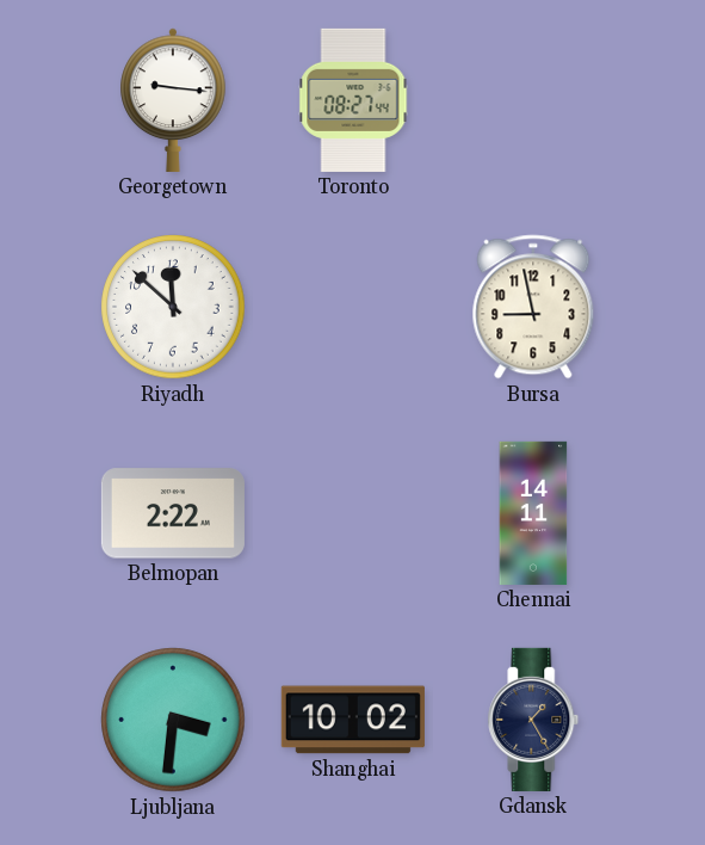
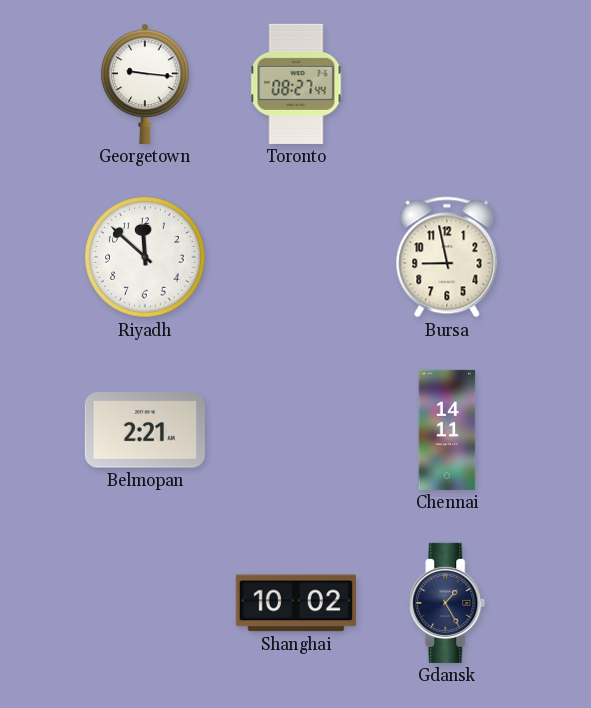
Belmopan: 2:22 -> 2:21
Ljubljana: 3:31 -> none
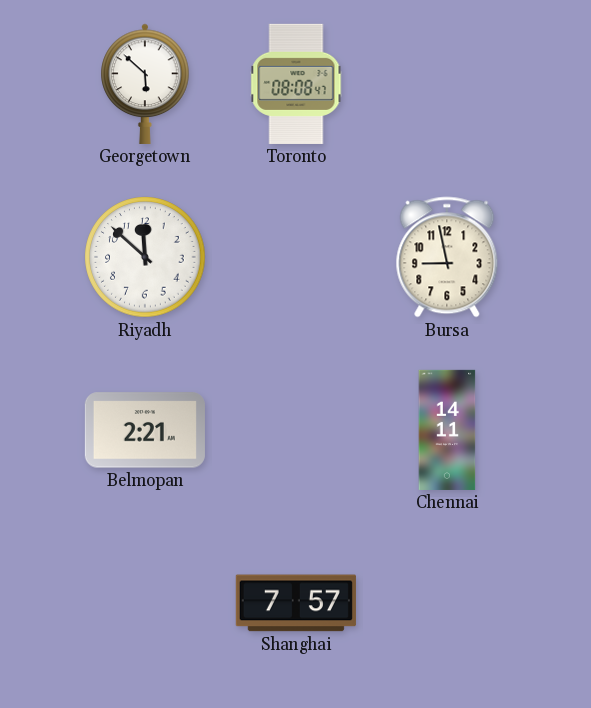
Georgetown: 9:16 -> 5:52
Toronto: 08:27 -> 08:08
Shanghai: 10:02 -> 7:57
Gdansk: 1:25 -> none
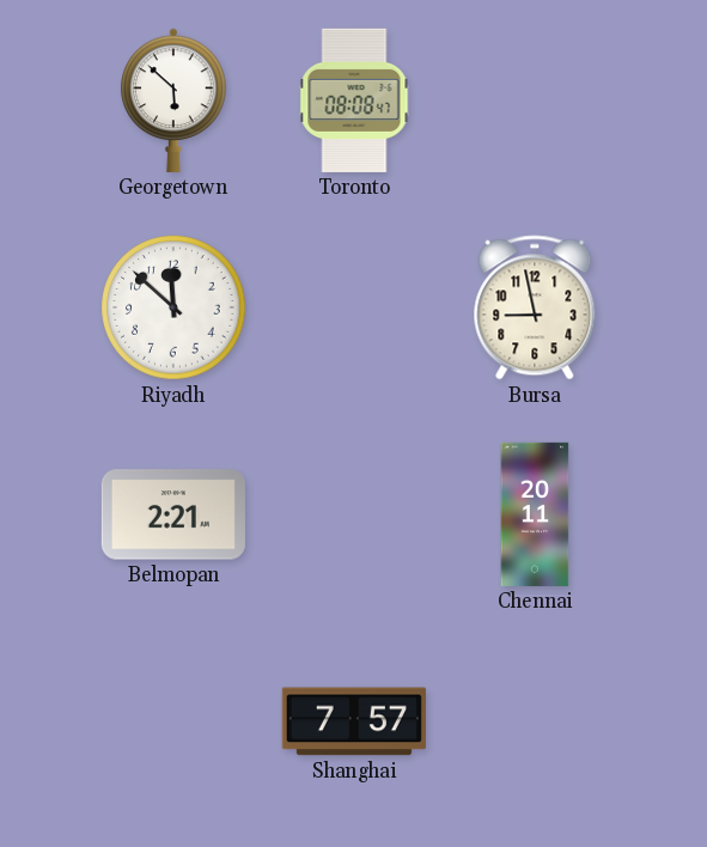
Chennai: 14:11 -> 20:11
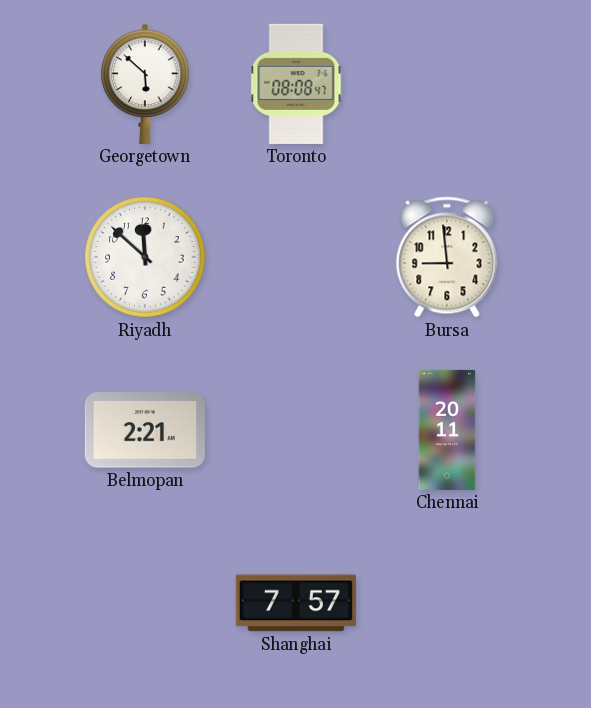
Bursa: 8:58 -> 8:59
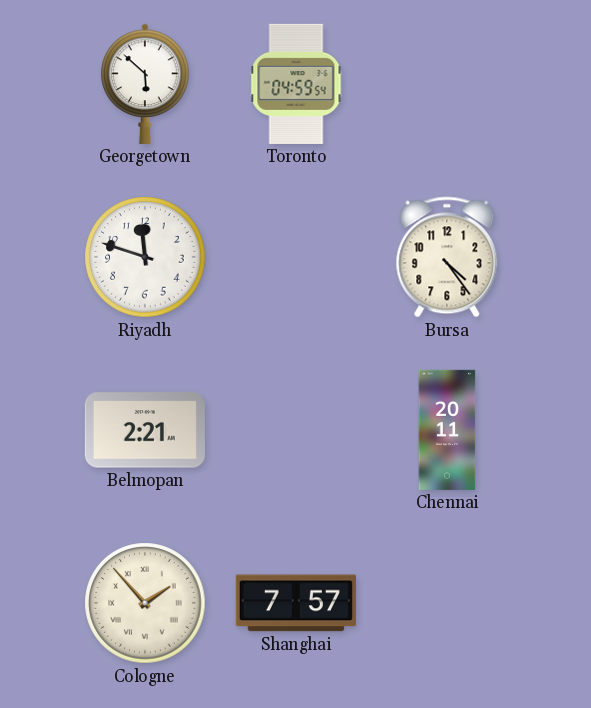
Toronto: 08:08 -> 04:59
Riyadh: 11:52 -> 11:48
Bursa: 8:59 -> 4:24
Cologne: none -> 1:53
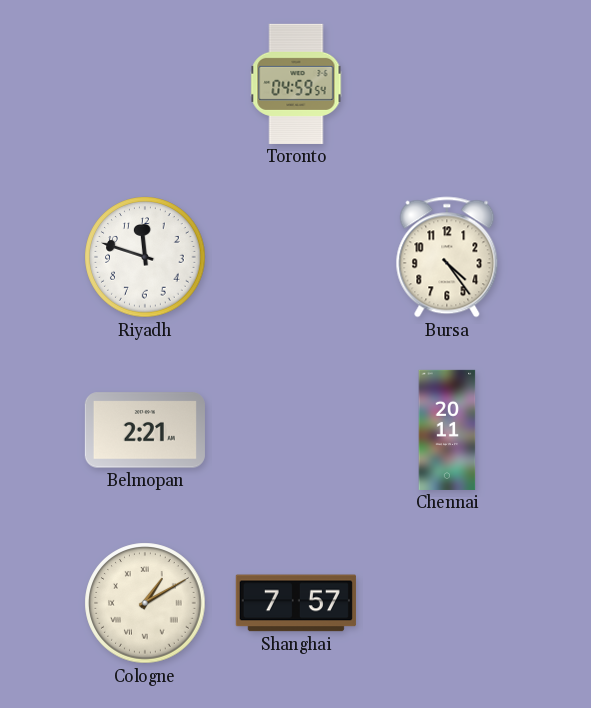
Georgetown: 5:52 -> none
Cologne: 1:53 -> 1:10
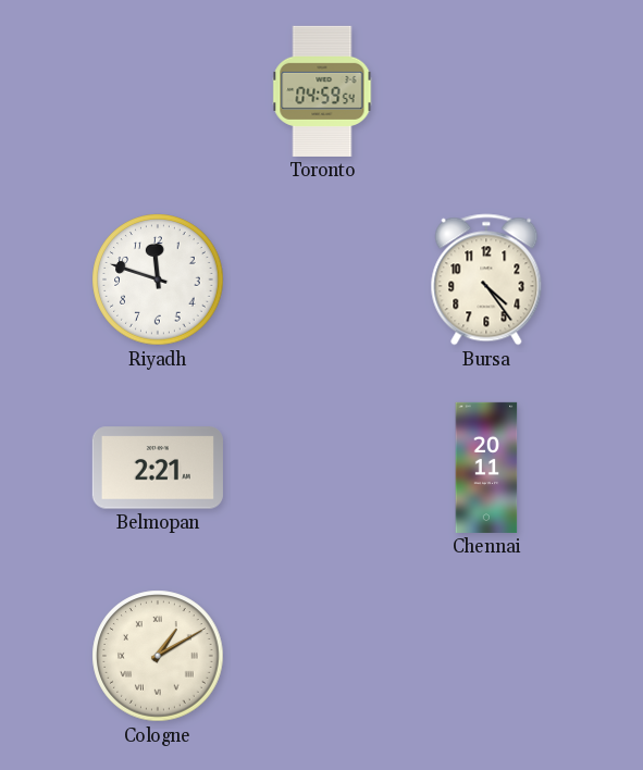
Shanghai: 7:57 -> none
